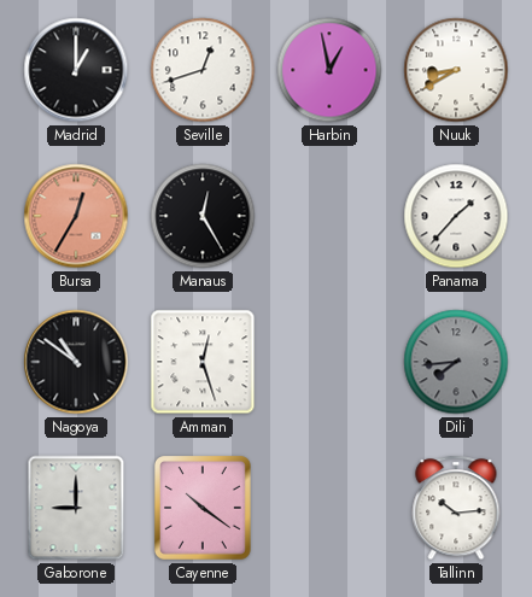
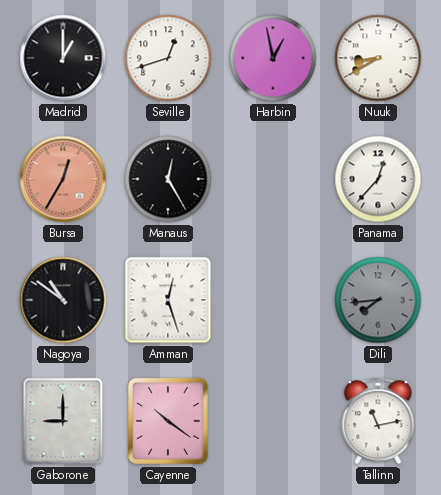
Panama: 1:37 -> 12:37
Tallinn: 10:14 -> 11:13
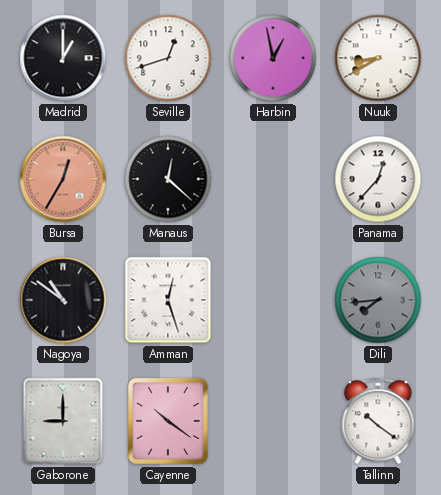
Manaus: 12:25 -> 12:22
Tallinn: 11:13 -> 10:21
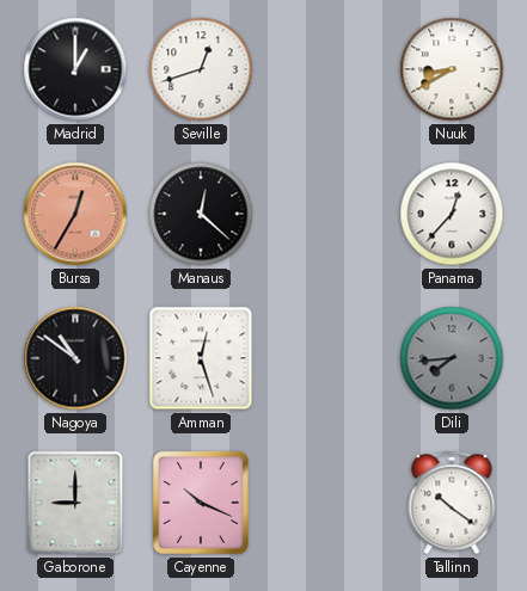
Harbin: 12:58 -> none
Cayenne: 10:21 -> 10:19
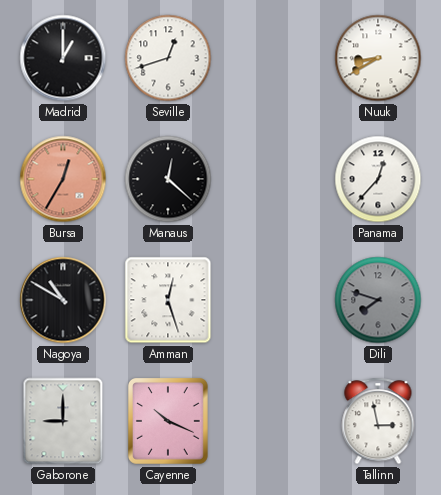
Nagoya: 10:51 -> 10:50
Dili: 7:44 -> 7:48
Tallinn: 10:21 -> 2:58
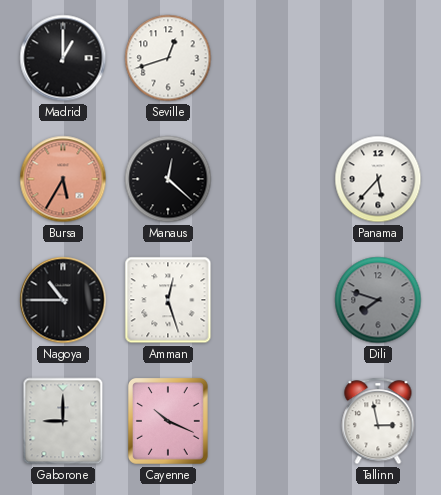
Nuuk: 8:40 -> none
Bursa: 12:35 -> 5:35
Panama: 12:37 -> 5:37
Nagoya: 10:50 -> 10:45
